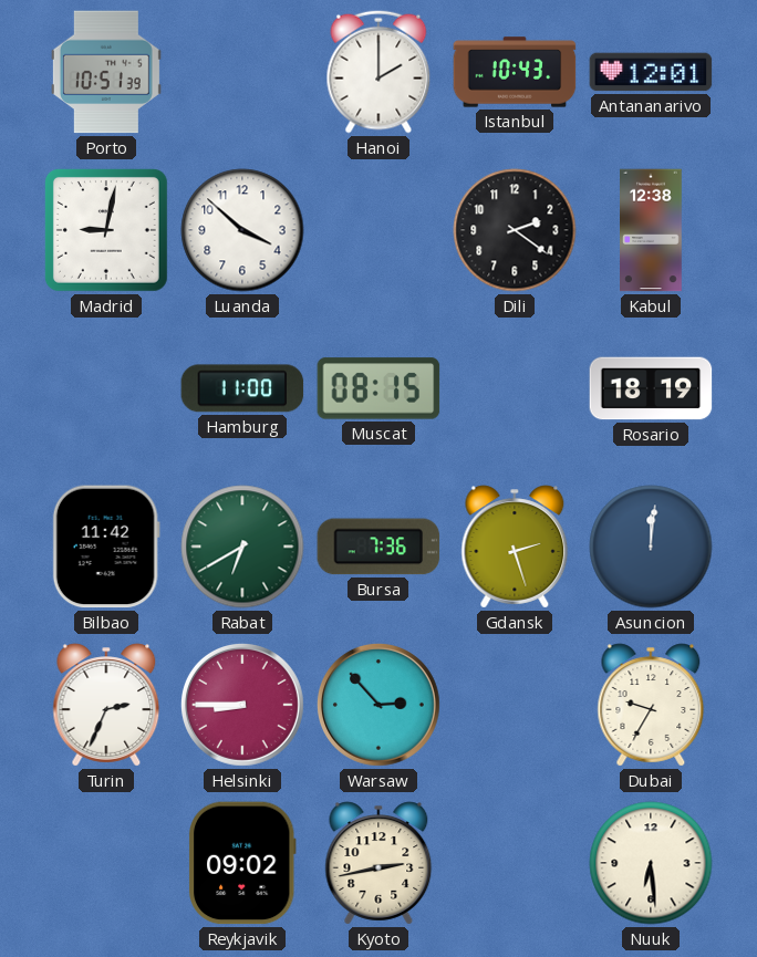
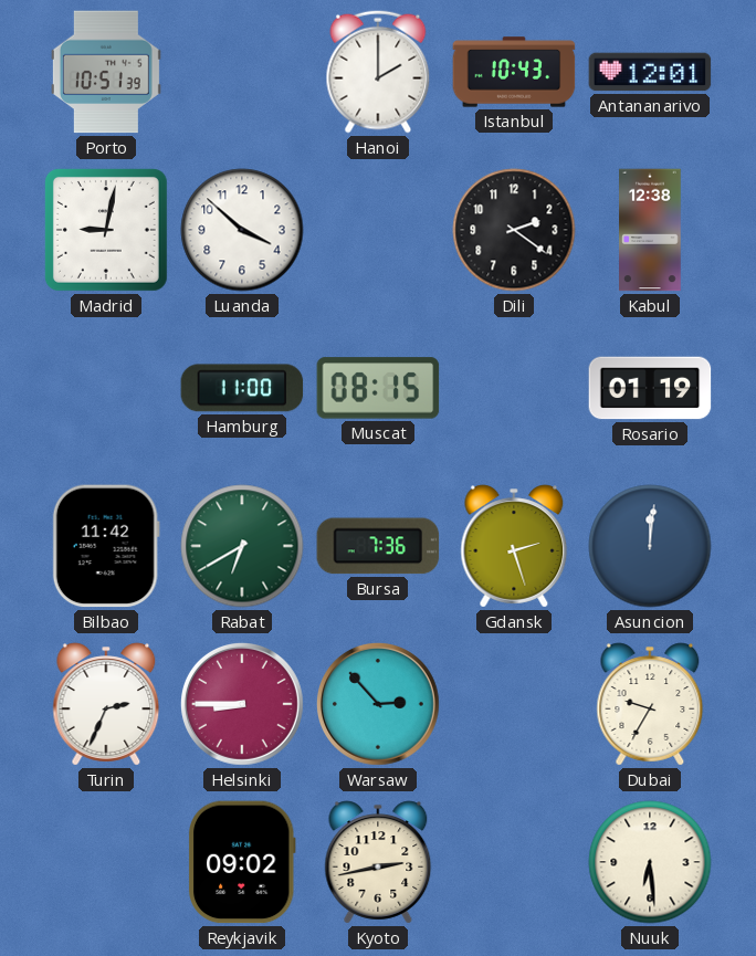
Rosario: 18:19 -> 01:19
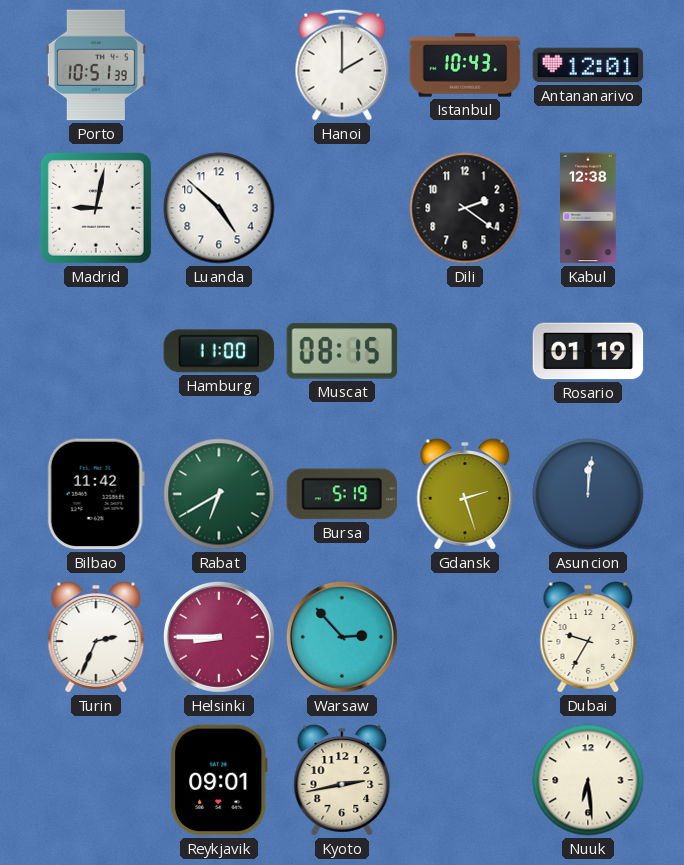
Luanda: 3:52 -> 4:52
Bursa: 7:36 -> 5:19
Reykjavik: 09:02 -> 09:01
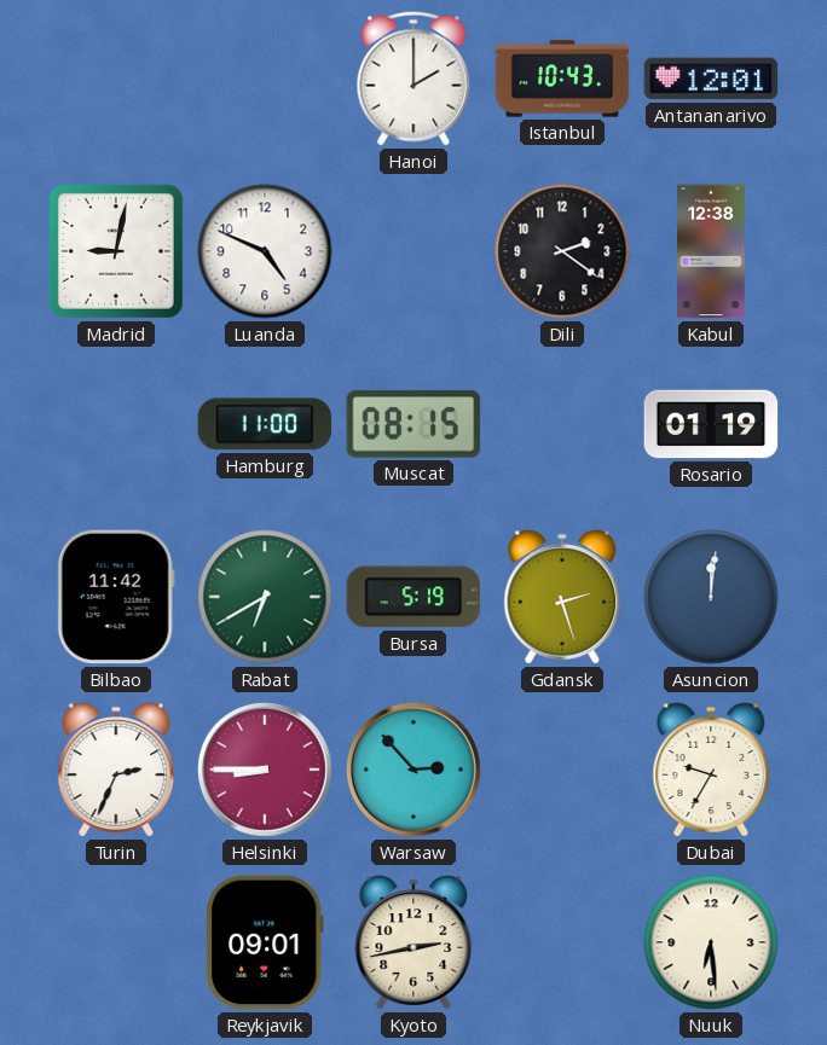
Porto: 10:51 -> none
Luanda: 4:52 -> 4:49
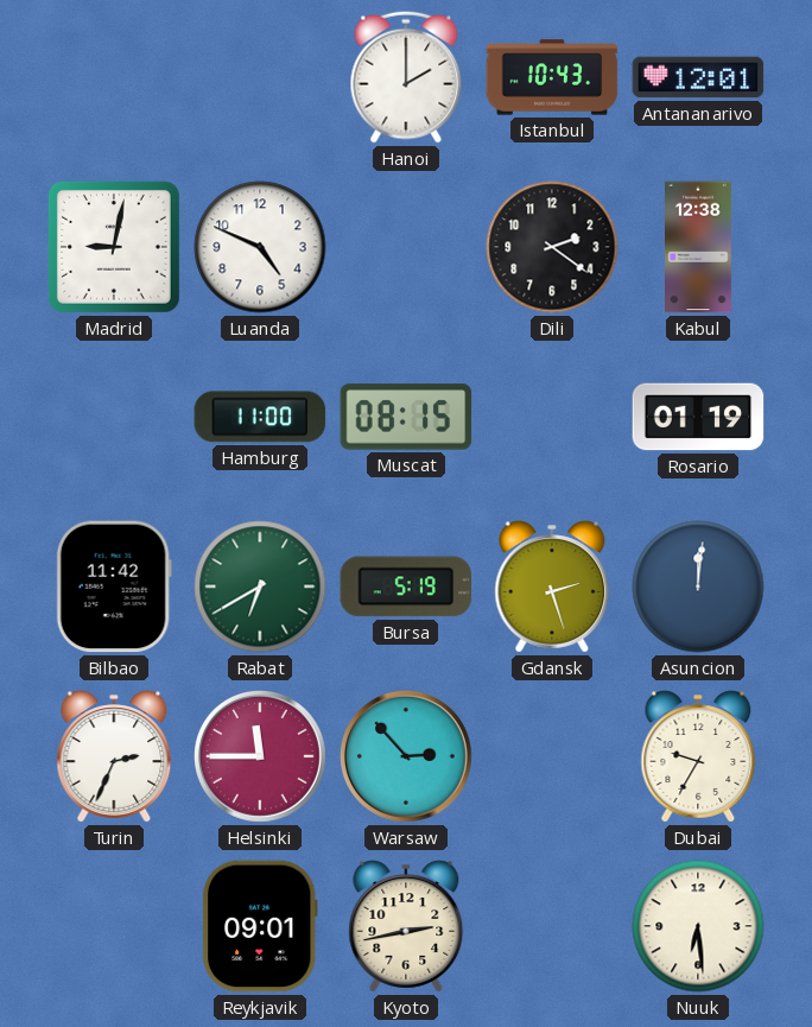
Helsinki: 8:45 -> 11:45
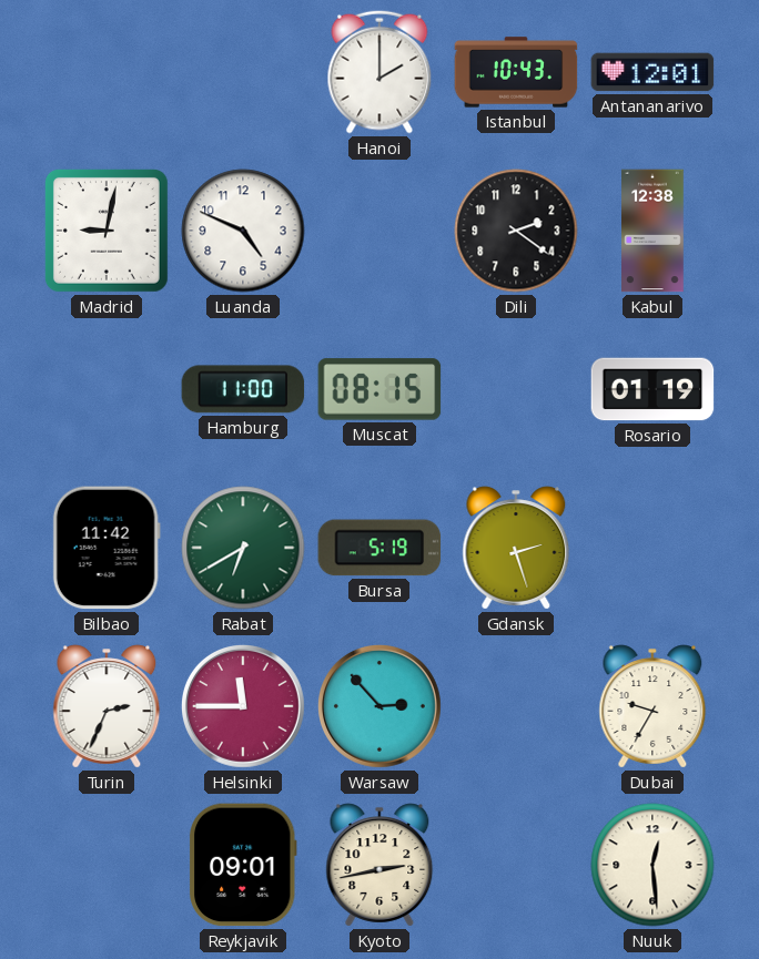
Asuncion: 12:01 -> none
Nuuk: 6:29 -> 12:29
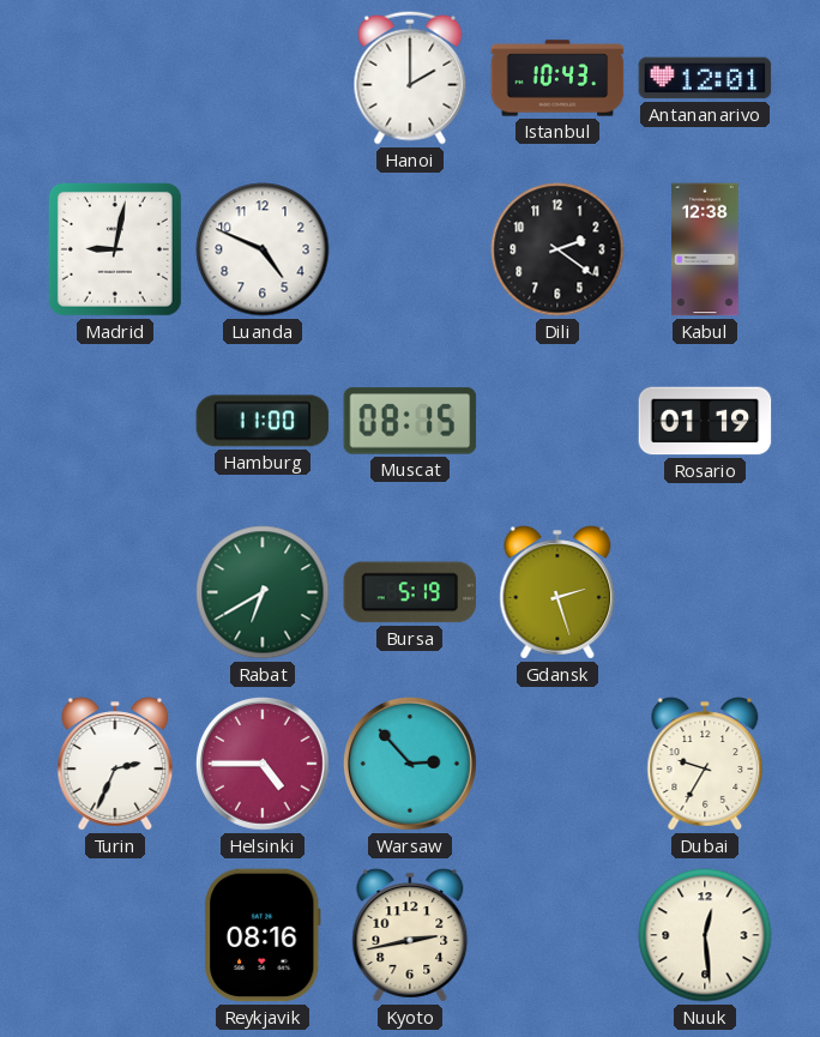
Bilbao: 11:42 -> none
Helsinki: 11:45 -> 4:45
Reykjavik: 09:01 -> 08:16
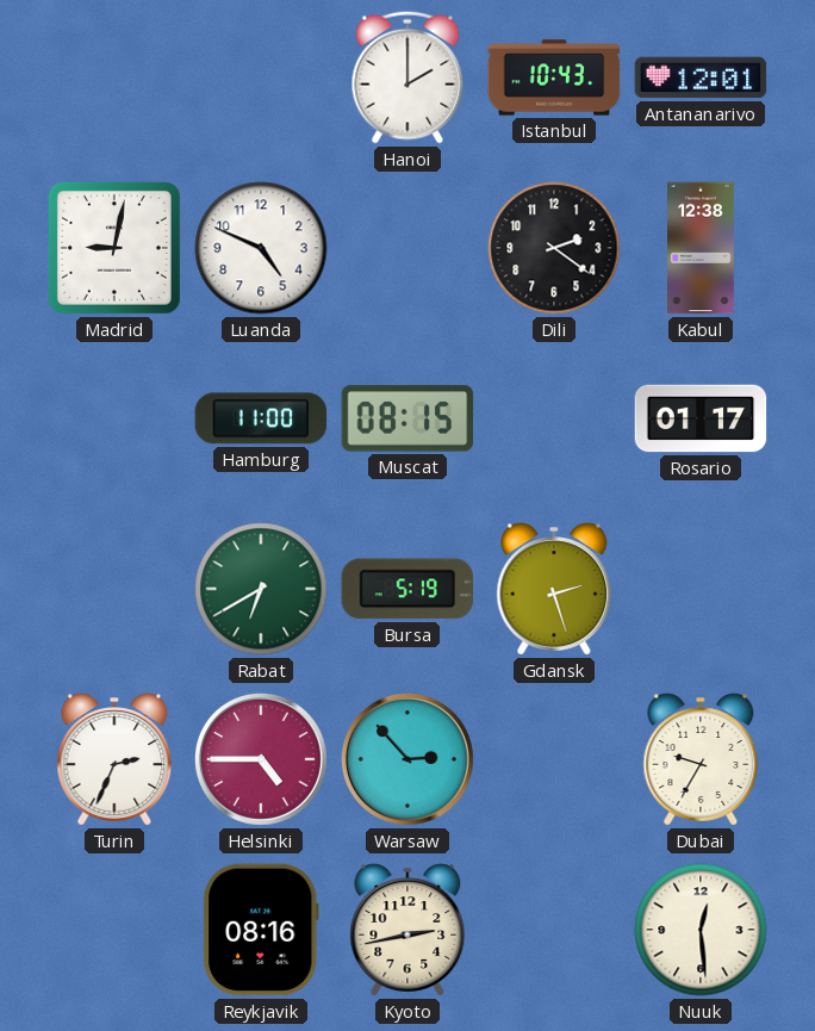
Rosario: 01:19 -> 01:17
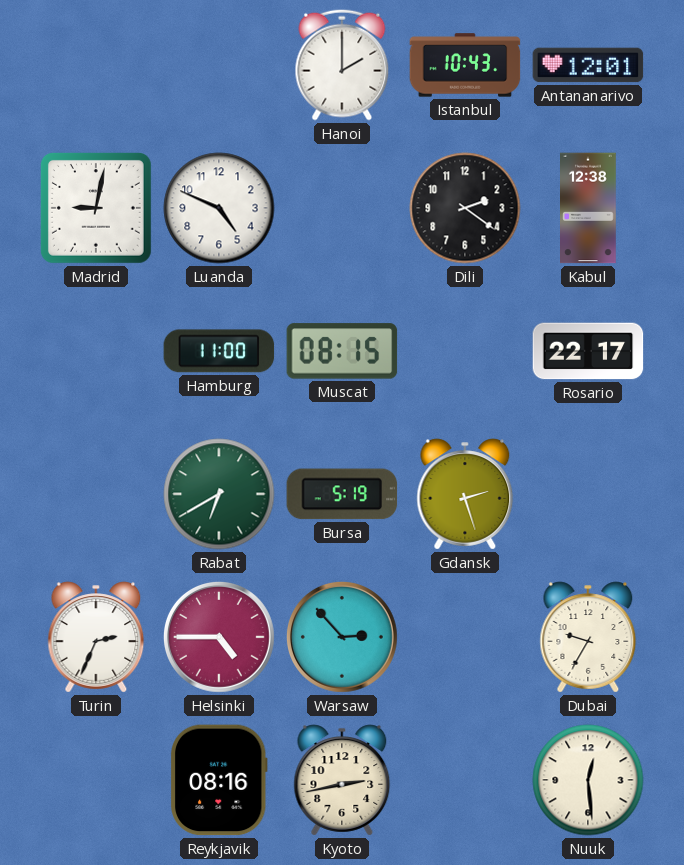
Rosario: 01:17 -> 22:17
